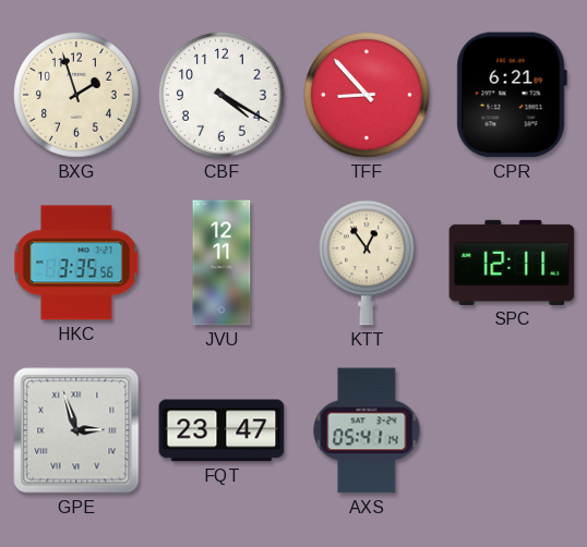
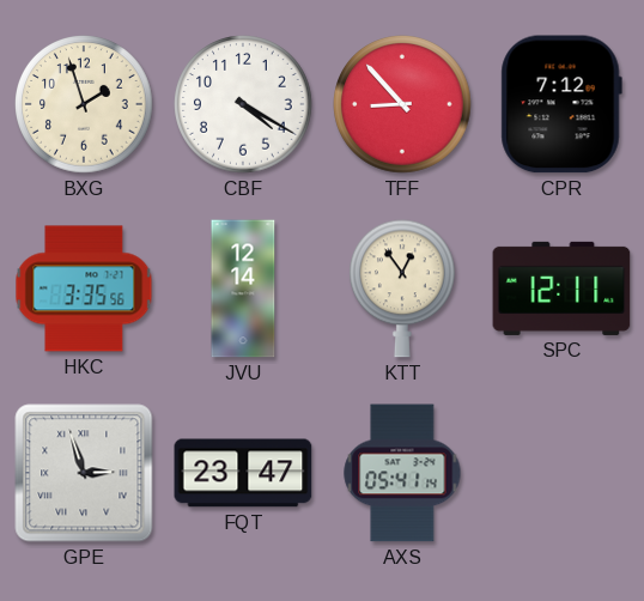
CPR: 6:21 -> 7:12
JVU: 12:11 -> 12:14
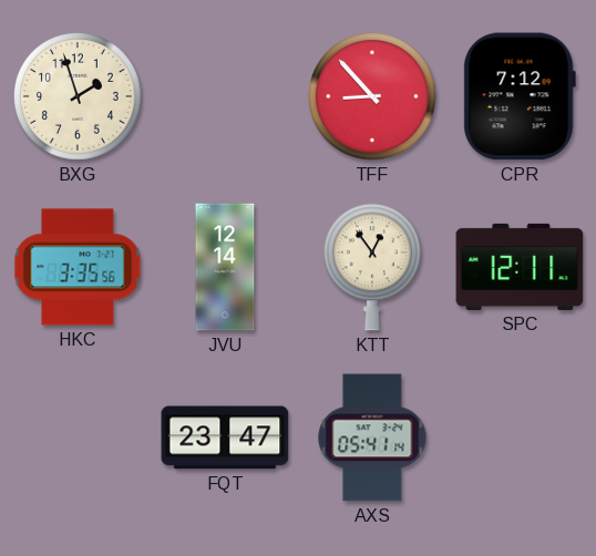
CBF: 4:20 -> none
GPE: 2:57 -> none
